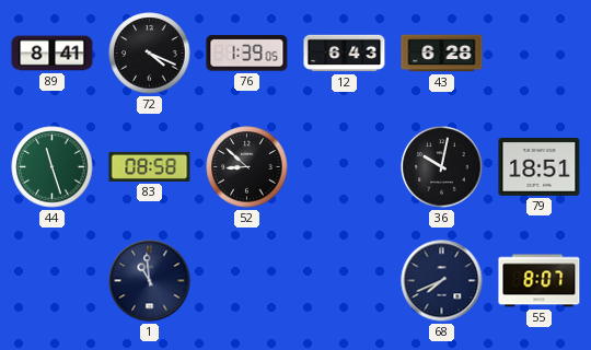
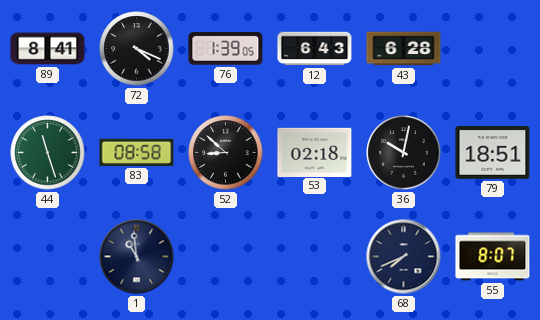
53: none -> 02:18
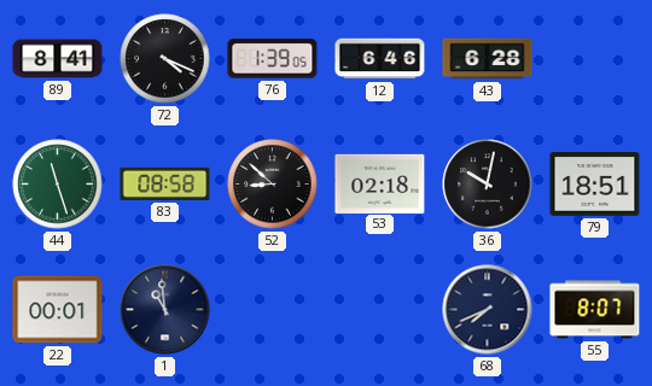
12: 6:43 -> 6:46
22: none -> 00:01
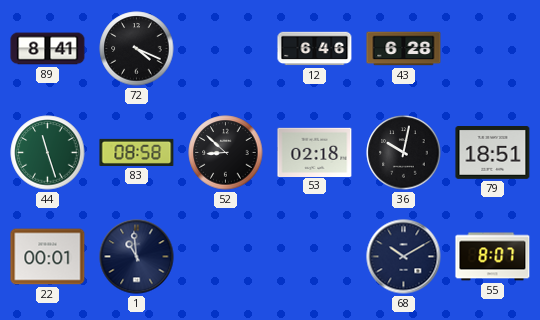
76: 1:39 -> none
68: 7:41 -> 10:10
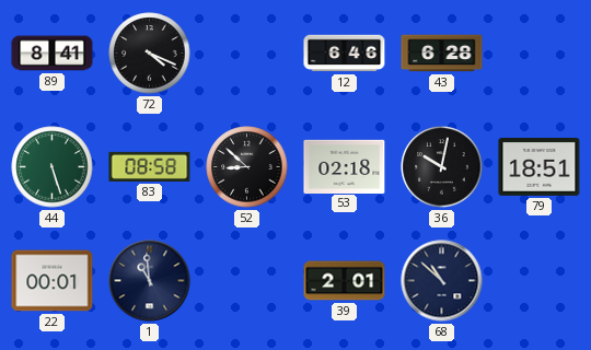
44: 11:27 -> 5:27
39: none -> 2:01
68: 10:10 -> 10:52
55: 8:07 -> none
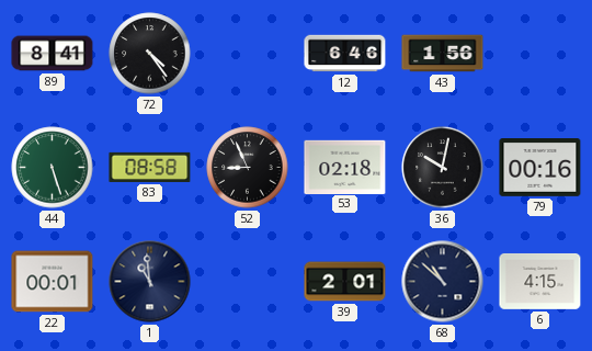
72: 4:19 -> 4:24
43: 6:28 -> 1:56
52: 8:52 -> 8:56
79: 18:51 -> 00:16
6: none -> 4:15
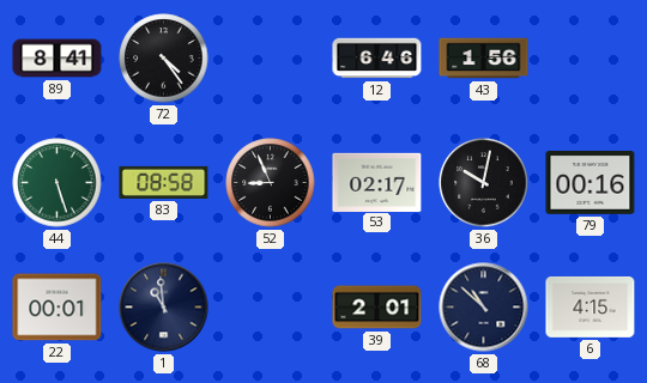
53: 02:18 -> 02:17
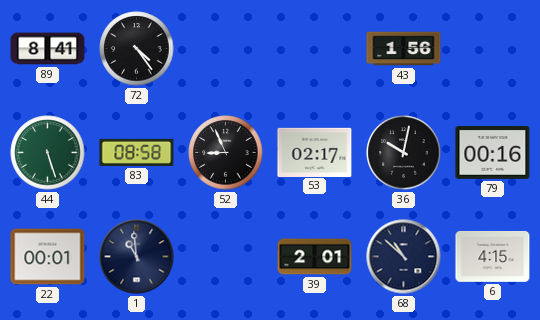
12: 6:46 -> none
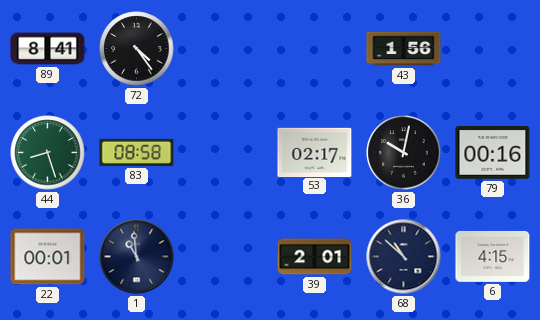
44: 5:27 -> 8:27
52: 8:56 -> none
